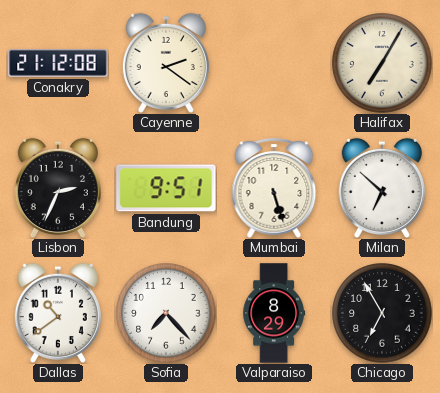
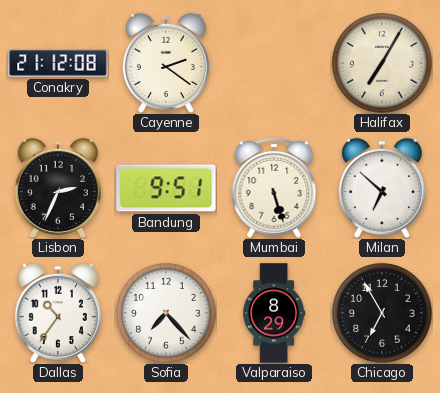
Dallas: 10:39 -> 10:36
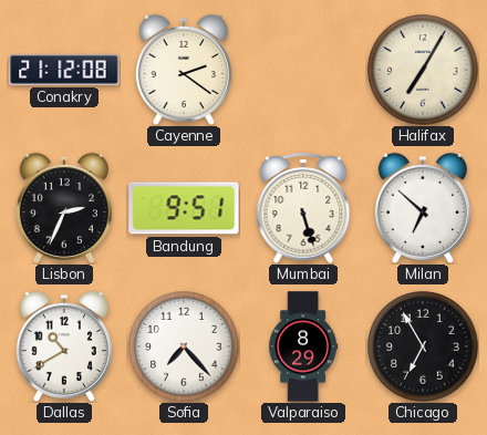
Dallas: 10:36 -> 10:40
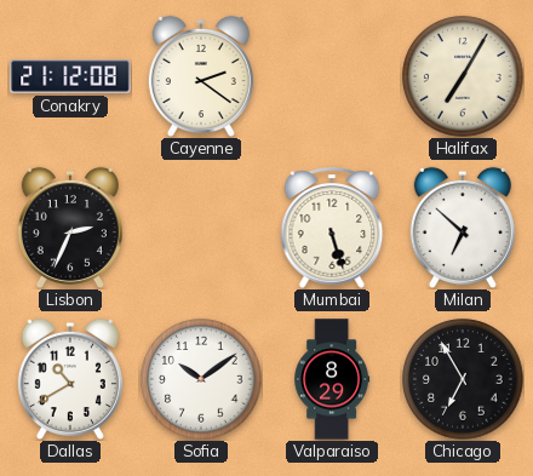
Bandung: 9:51 -> none
Sofia: 7:23 -> 10:09
